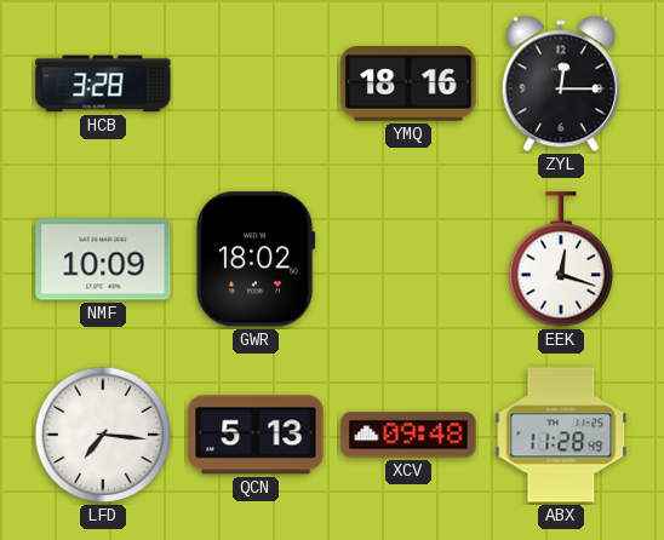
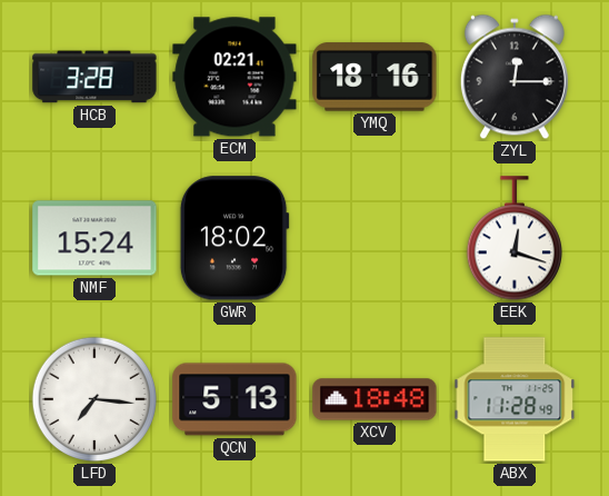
ECM: none -> 02:21
NMF: 10:09 -> 15:24
XCV: 09:48 -> 18:48
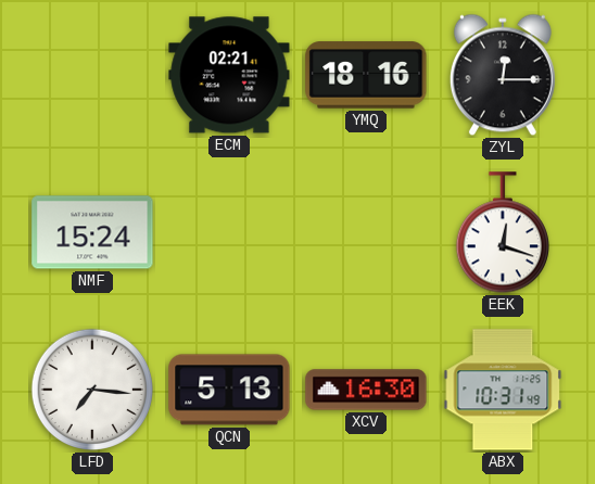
HCB: 3:28 -> none
GWR: 18:02 -> none
XCV: 18:48 -> 16:30
ABX: 11:28 -> 10:31
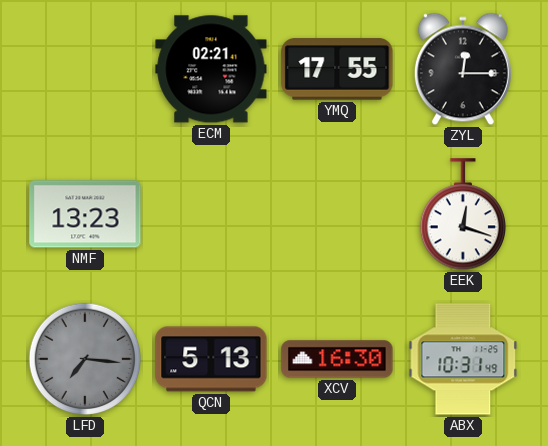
YMQ: 18:16 -> 17:55
NMF: 15:24 -> 13:23
LFD dial: white -> grey
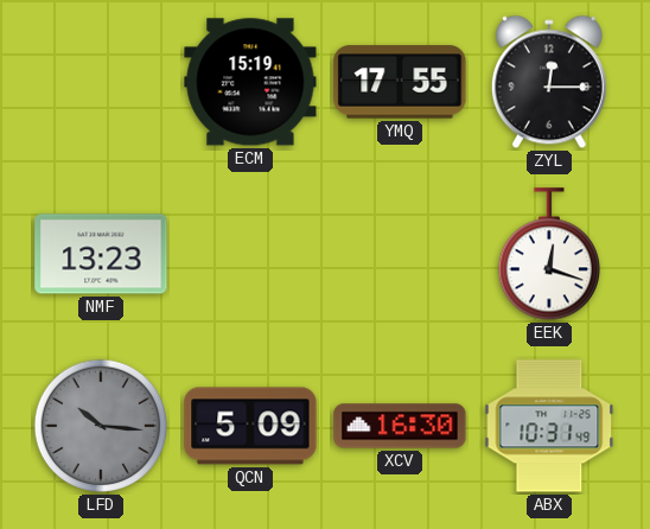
ECM: 02:21 -> 15:19
LFD: 7:16 -> 10:16
QCN: 5:13 -> 5:09
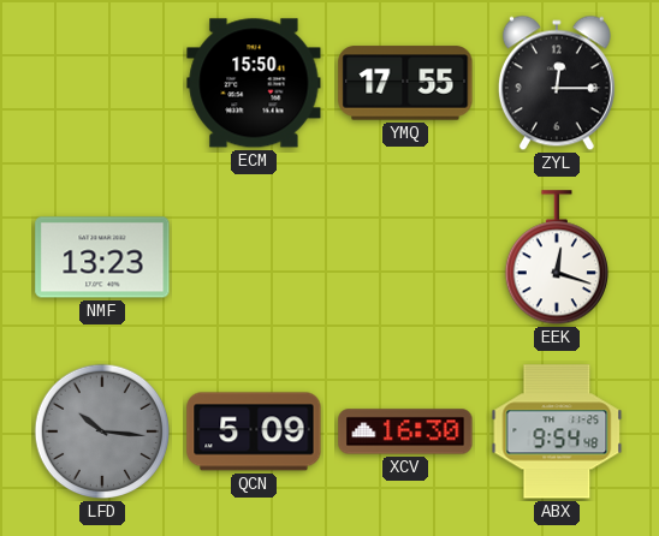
ECM: 15:19 -> 15:50
ABX: 10:31 -> 9:54
